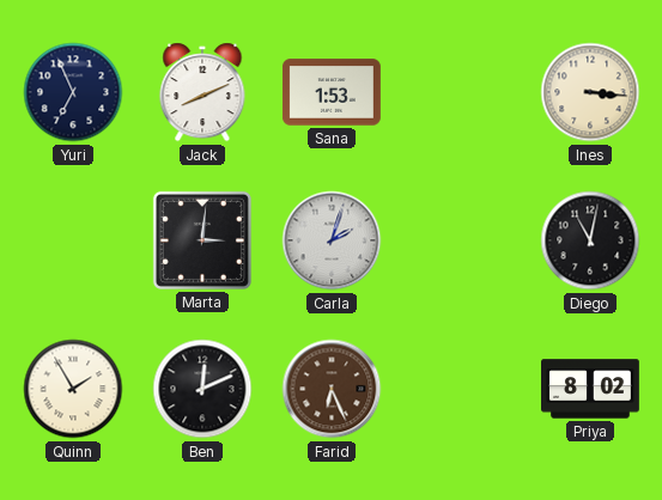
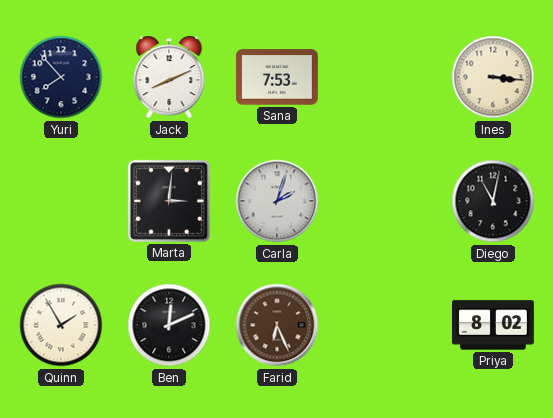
Yuri: 6:56 -> 7:53
Sana: 1:53 -> 7:53
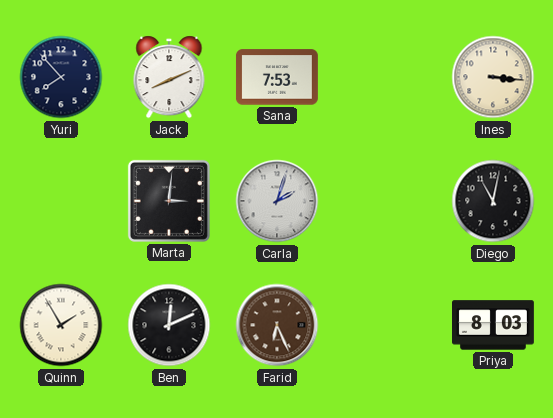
Priya: 8:02 -> 8:03
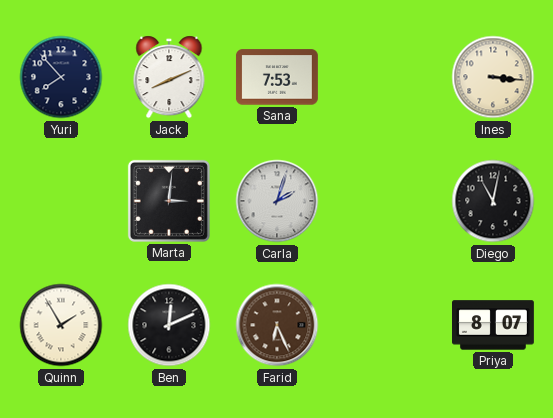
Priya: 8:03 -> 8:07
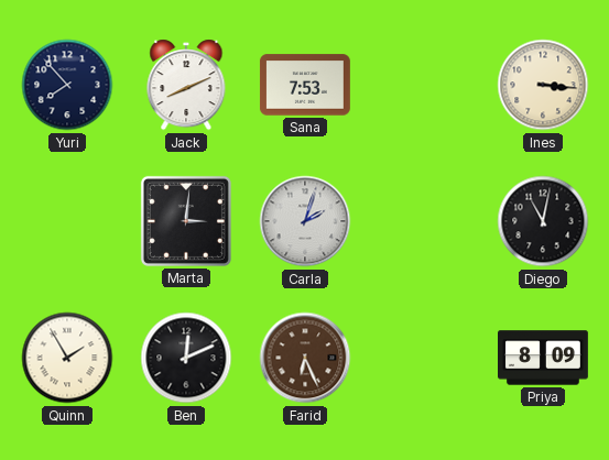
Priya: 8:07 -> 8:09
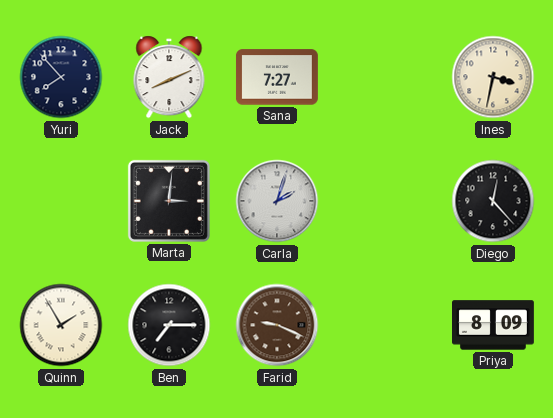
Sana: 7:53 -> 7:27
Ines: 3:16 -> 3:32
Diego: 11:02 -> 12:23
Ben: 12:11 -> 7:15
Farid: 6:26 -> 9:19
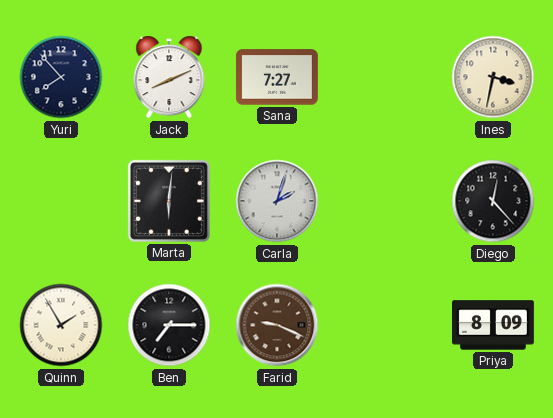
Marta: 3:01 -> 6:01
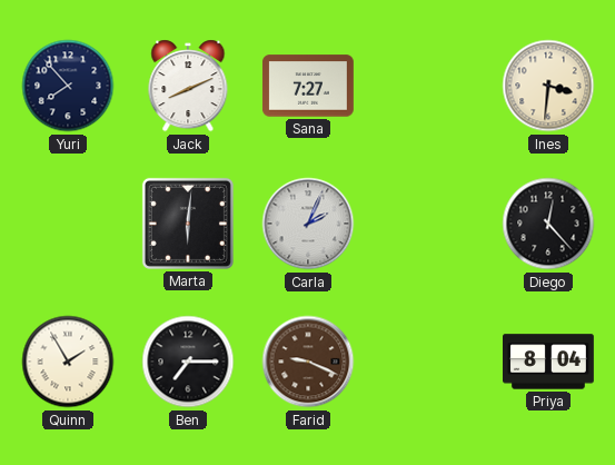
Ines: 3:32 -> 3:31
Carla: 2:03 -> 2:04
Priya: 8:09 -> 8:04
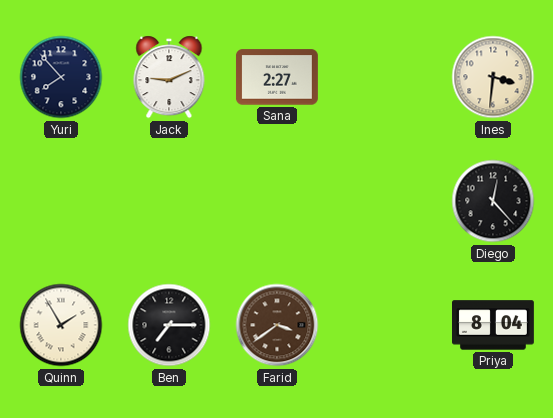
Jack: 8:11 -> 9:11
Sana: 7:27 -> 2:27
Marta: 6:01 -> none
Carla: 2:04 -> none
Farid: 9:19 -> 3:39
